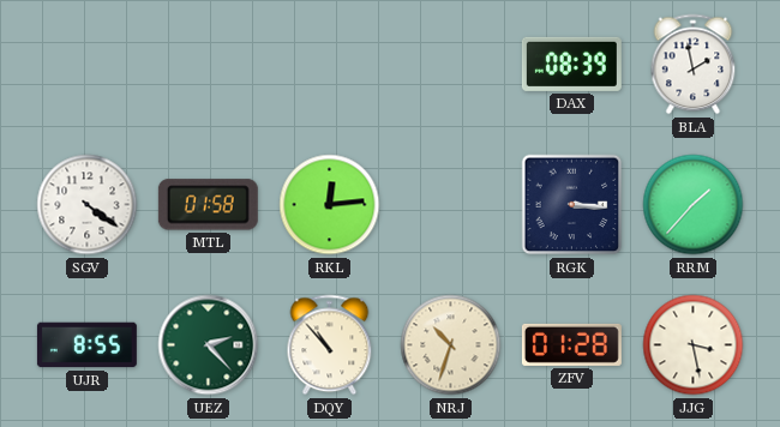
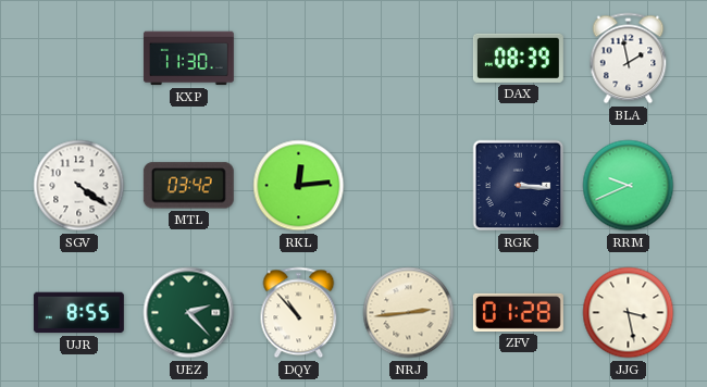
KXP: none -> 11:30
MTL: 01:58 -> 03:42
RRM: 1:37 -> 9:41
NRJ: 10:33 -> 2:44
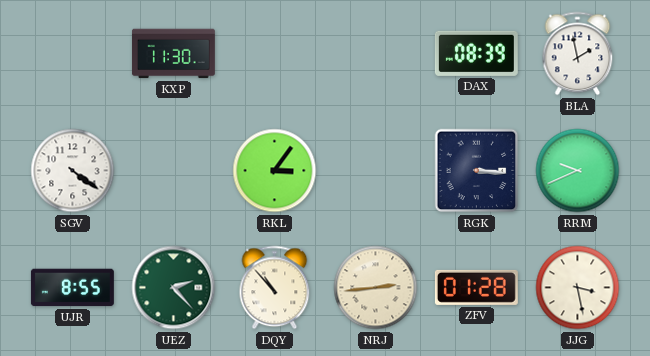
MTL: 03:42 -> none
RKL: 12:14 -> 3:06
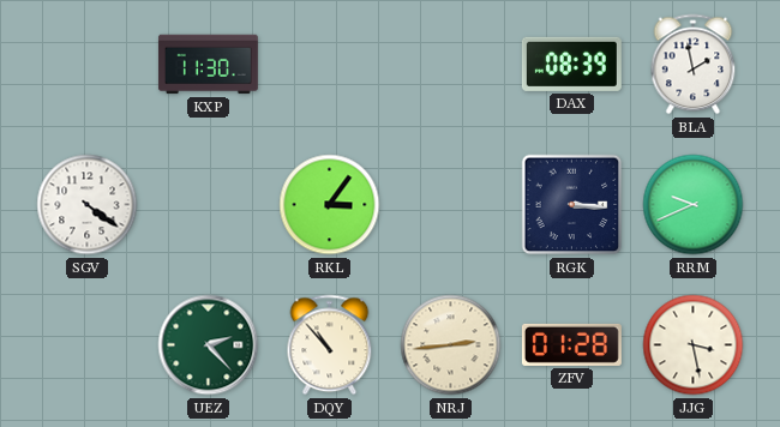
UJR: 8:55 -> none
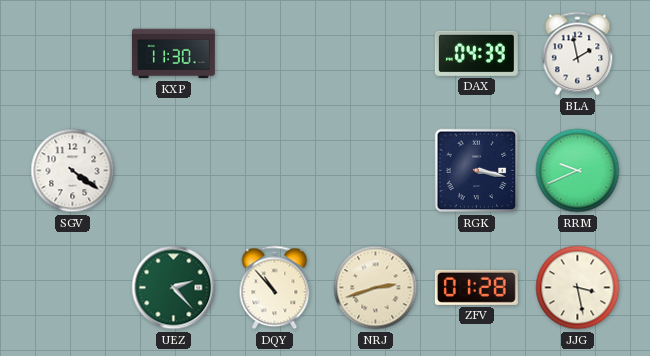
DAX: 08:39 -> 04:39
RKL: 3:06 -> none
RGK: 3:16 -> 3:17
NRJ: 2:44 -> 2:42
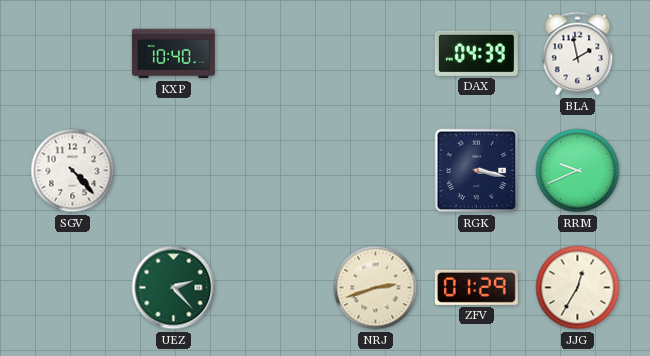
KXP: 11:30 -> 10:40
SGV: 4:21 -> 4:23
DQY: 10:53 -> none
ZFV: 01:28 -> 01:29
JJG: 3:28 -> 12:35
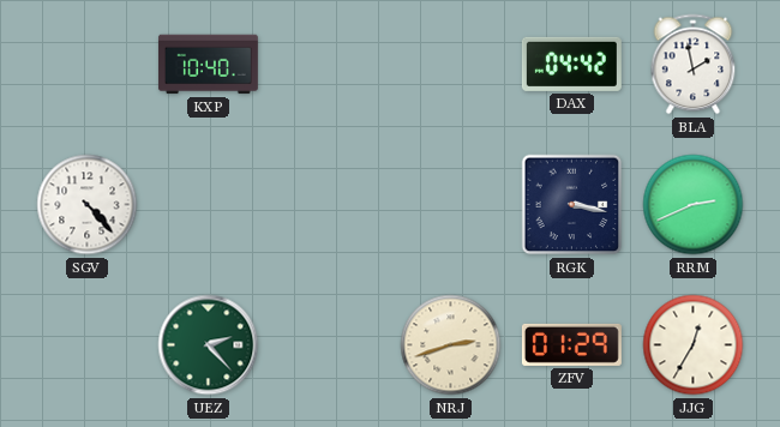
DAX: 04:39 -> 04:42
RRM: 9:41 -> 2:41
